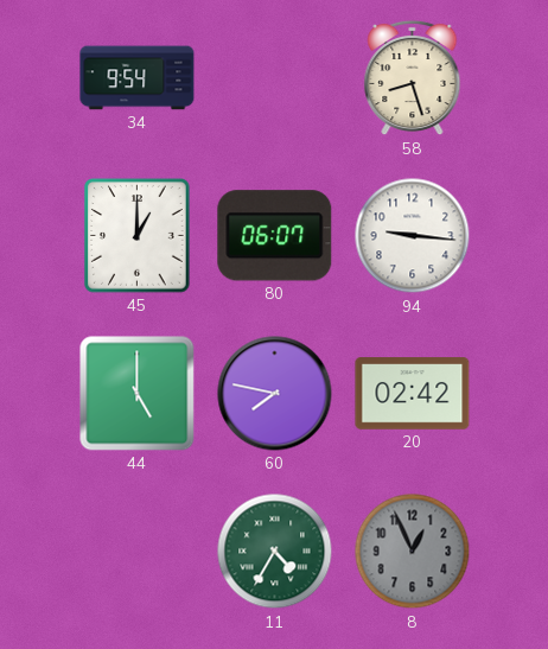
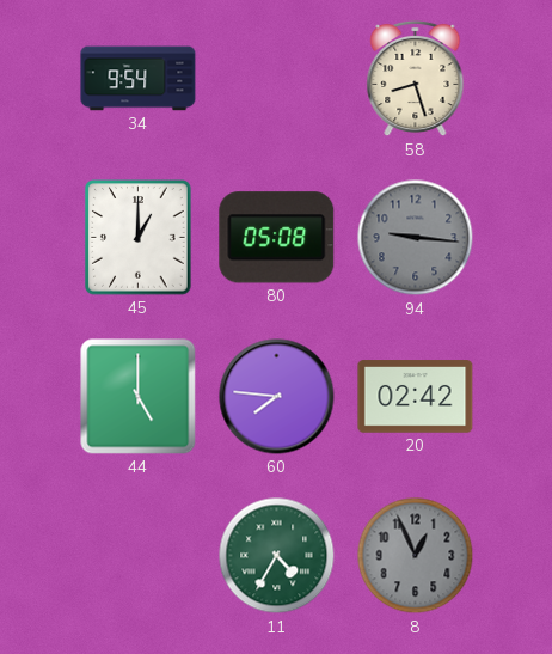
80: 06:07 -> 05:08
94 dial: white -> grey
60: 7:47 -> 7:46
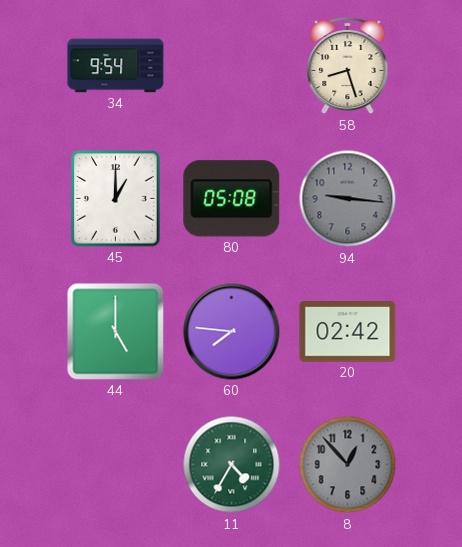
8: 12:56 -> 12:53
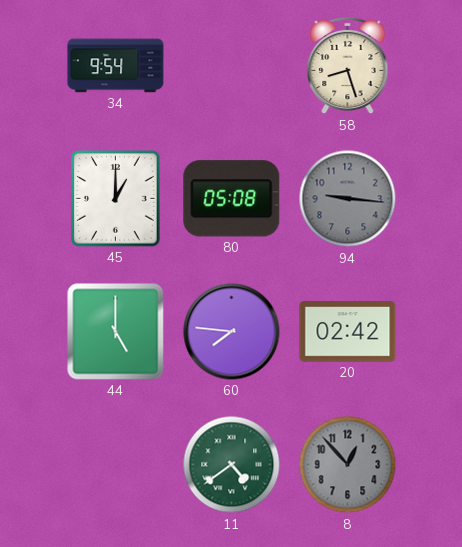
11: 4:35 -> 4:39
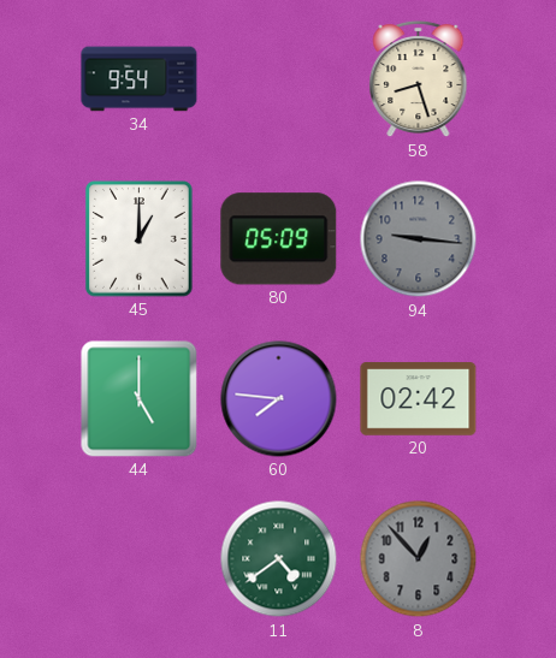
80: 05:08 -> 05:09
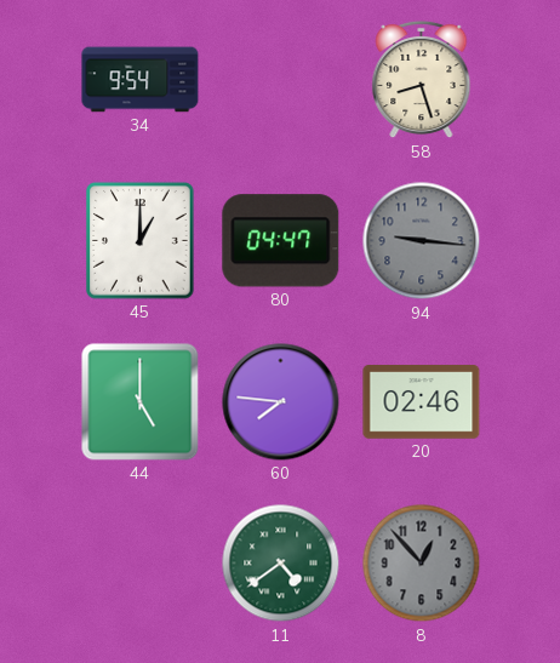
80: 05:09 -> 04:47
20: 02:42 -> 02:46
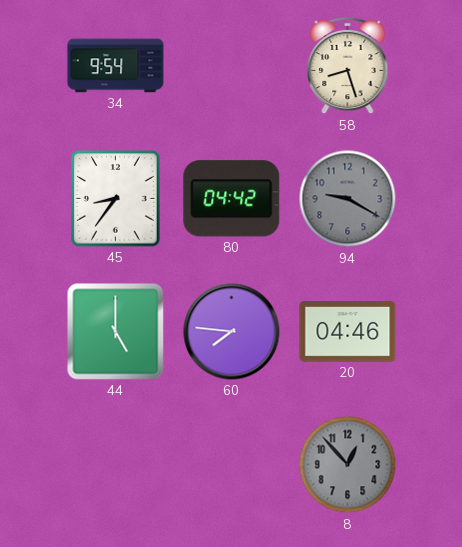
45: 1:00 -> 8:36
80: 04:47 -> 04:42
94: 9:16 -> 9:20
20: 02:46 -> 04:46
11: 4:39 -> none
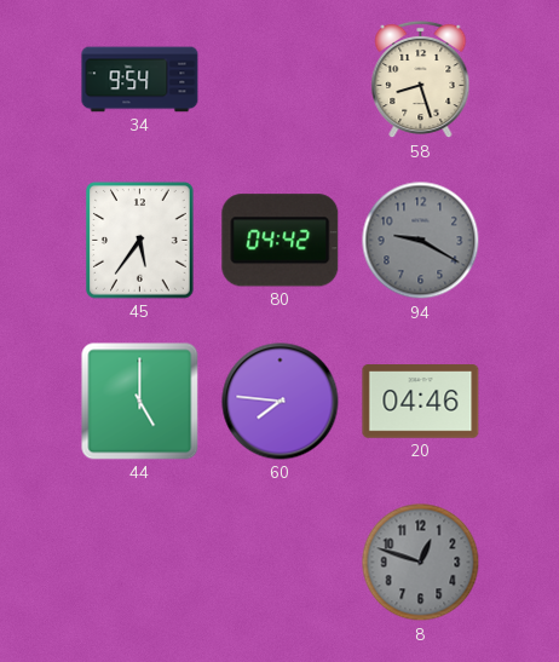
45: 8:36 -> 5:36
8: 12:53 -> 12:48
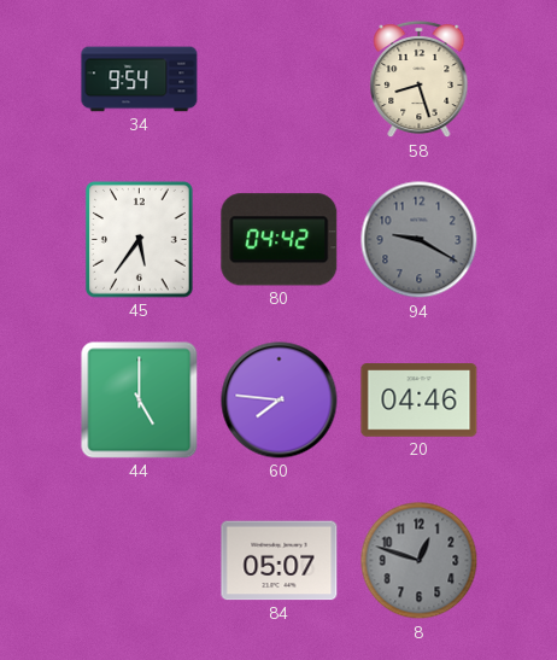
84: none -> 05:07
